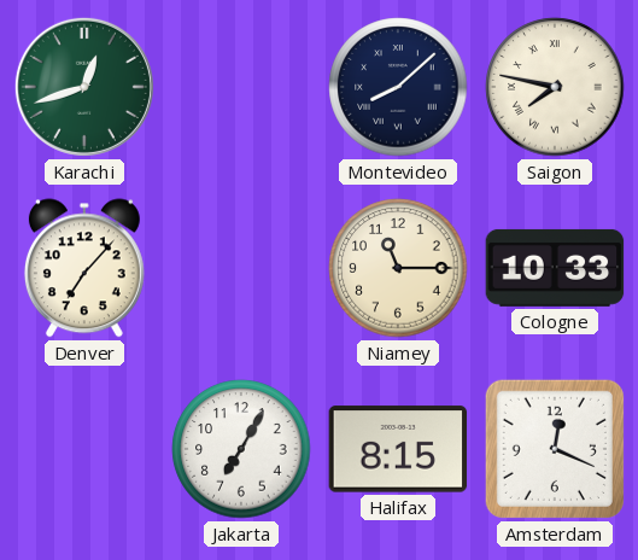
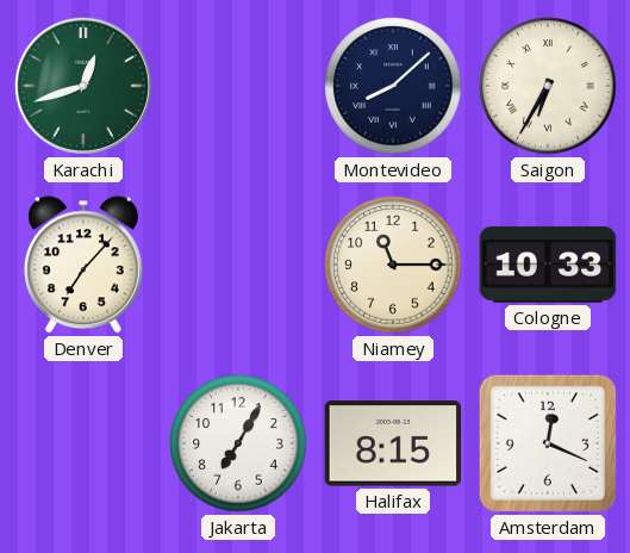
Saigon: 7:47 -> 6:35
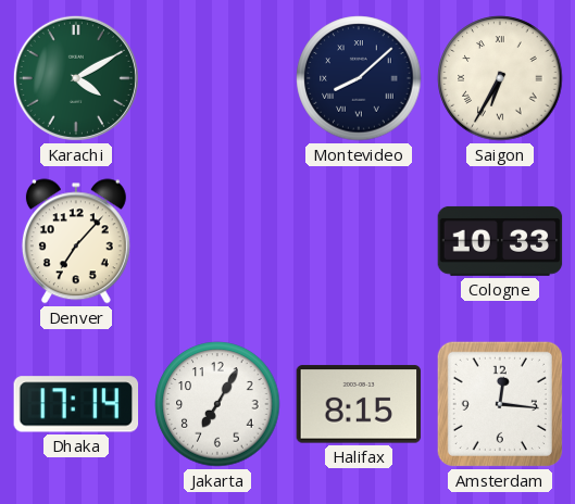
Karachi: 12:42 -> 4:10
Niamey: 11:15 -> none
Dhaka: none -> 17:14
Amsterdam: 12:19 -> 12:16
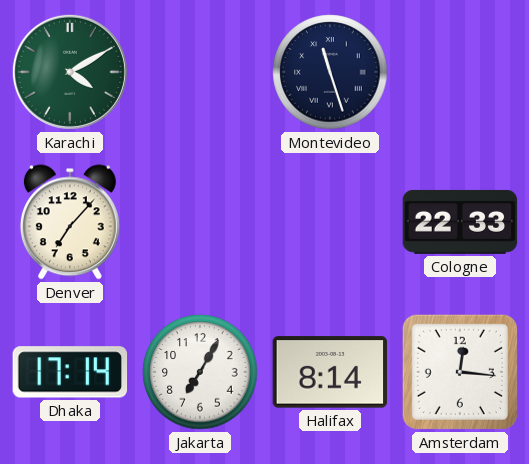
Montevideo: 8:08 -> 11:27
Saigon: 6:35 -> none
Cologne: 10:33 -> 22:33
Halifax: 8:15 -> 8:14
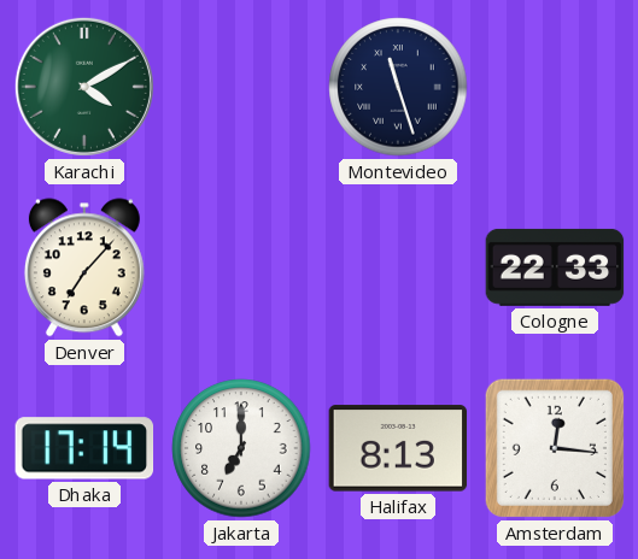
Jakarta: 7:05 -> 7:00
Halifax: 8:14 -> 8:13
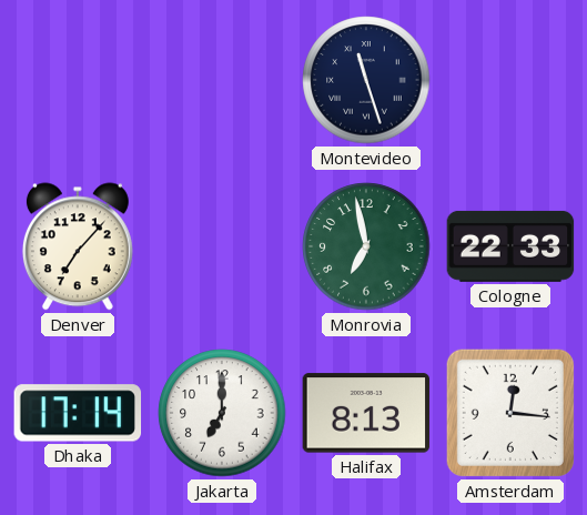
Karachi: 4:10 -> none
Monrovia: none -> 6:58
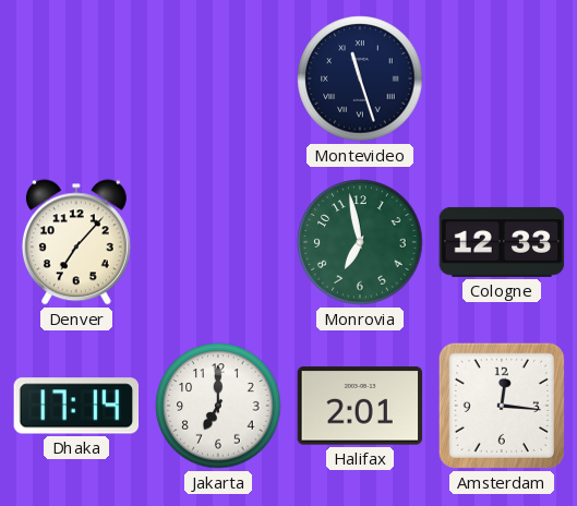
Cologne: 22:33 -> 12:33
Halifax: 8:13 -> 2:01
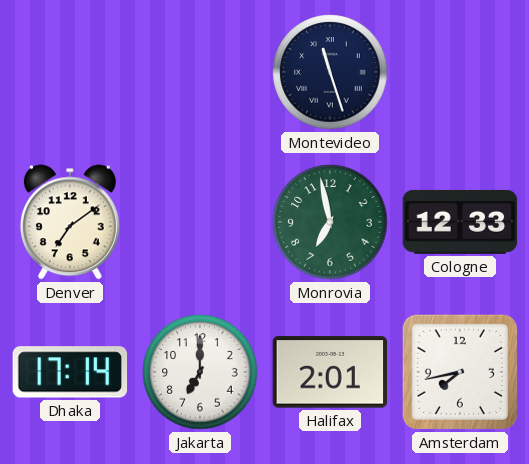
Denver: 7:07 -> 7:09
Amsterdam: 12:16 -> 7:43
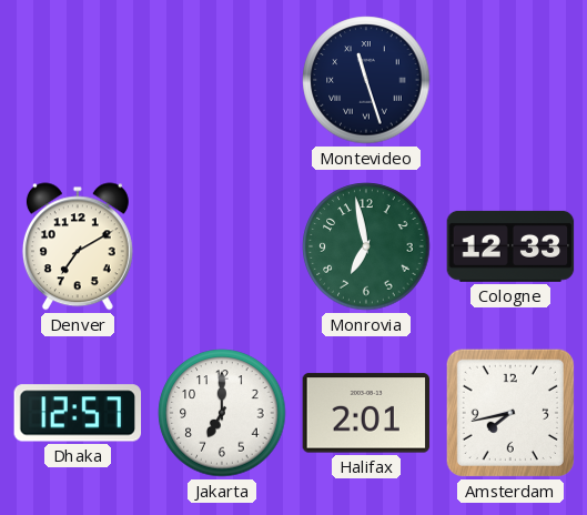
Denver: 7:09 -> 7:10
Dhaka: 17:14 -> 12:57
